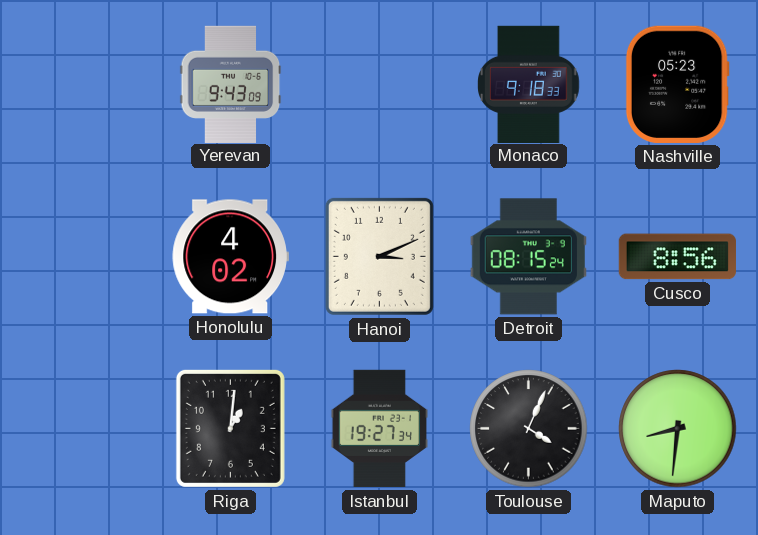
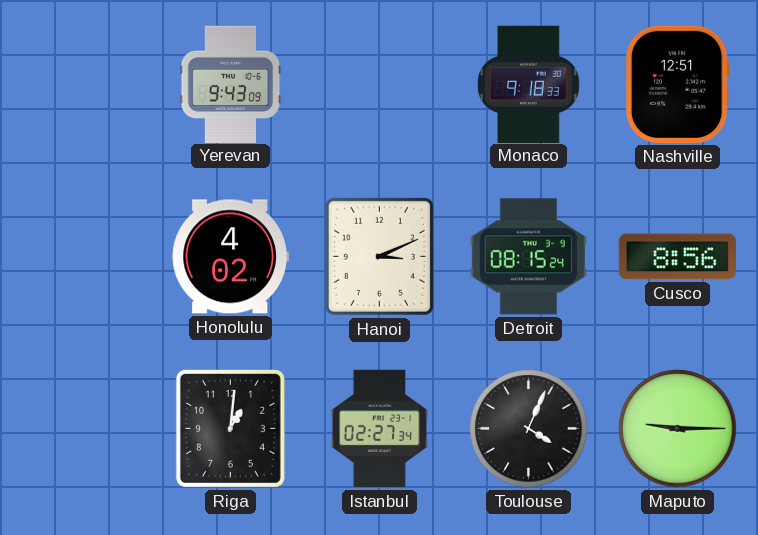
Nashville: 05:23 -> 12:51
Istanbul: 19:27 -> 02:27
Maputo: 8:31 -> 9:15
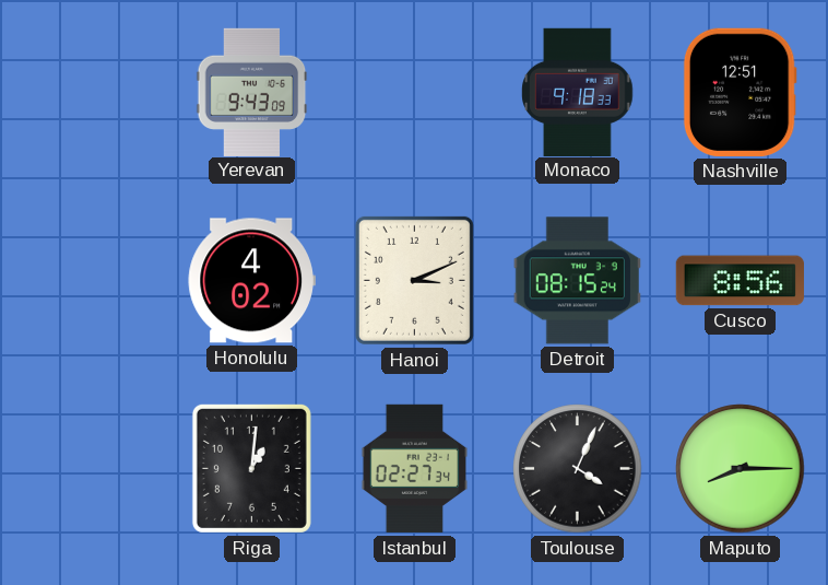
Maputo: 9:15 -> 8:15
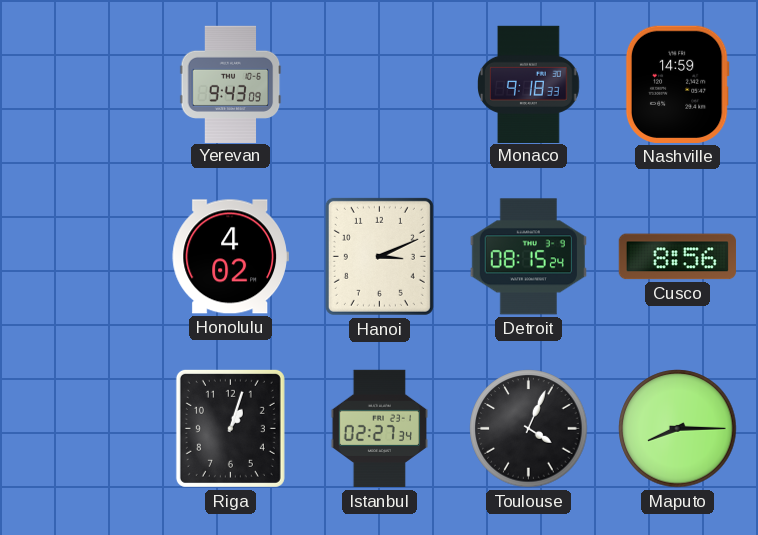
Nashville: 12:51 -> 14:59
Riga: 1:01 -> 1:03
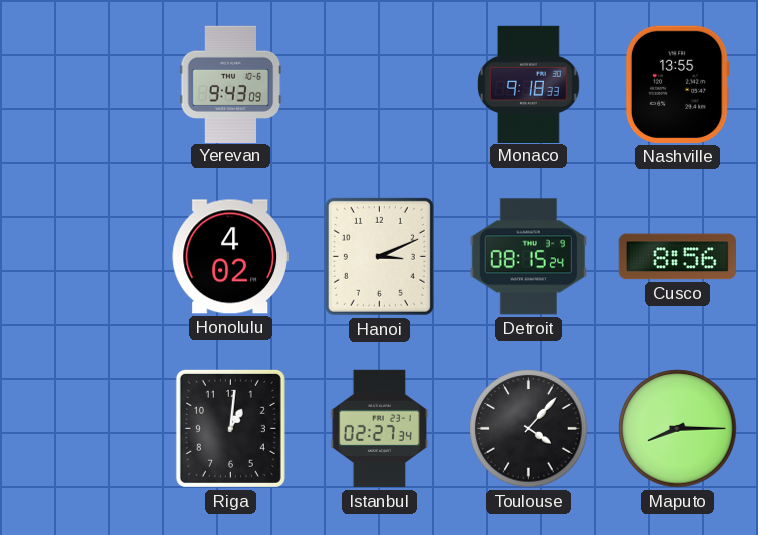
Nashville: 14:59 -> 13:55
Riga: 1:03 -> 1:01
Toulouse: 4:04 -> 4:07
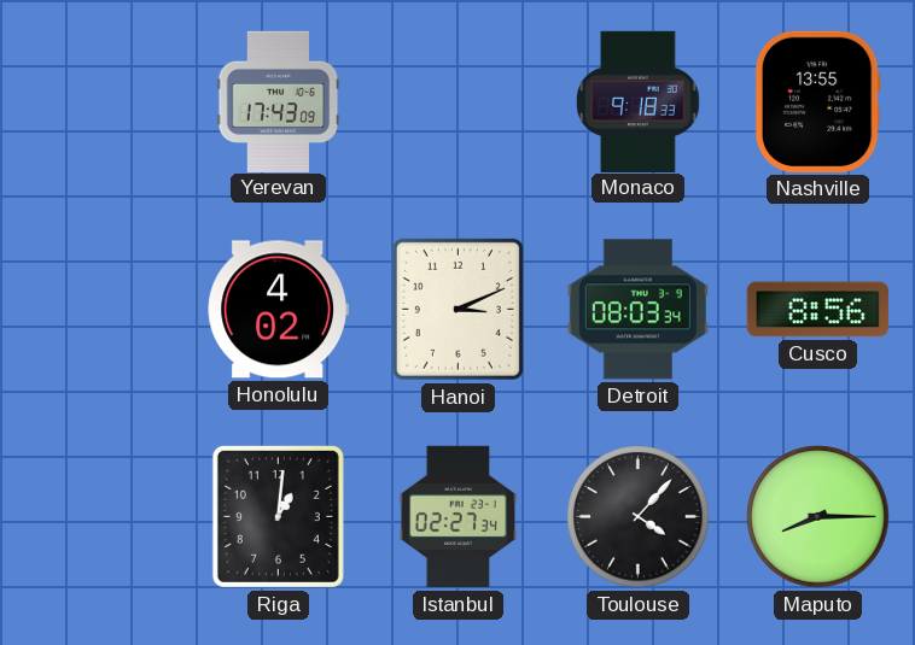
Yerevan: 9:43 -> 17:43
Detroit: 08:15 -> 08:03
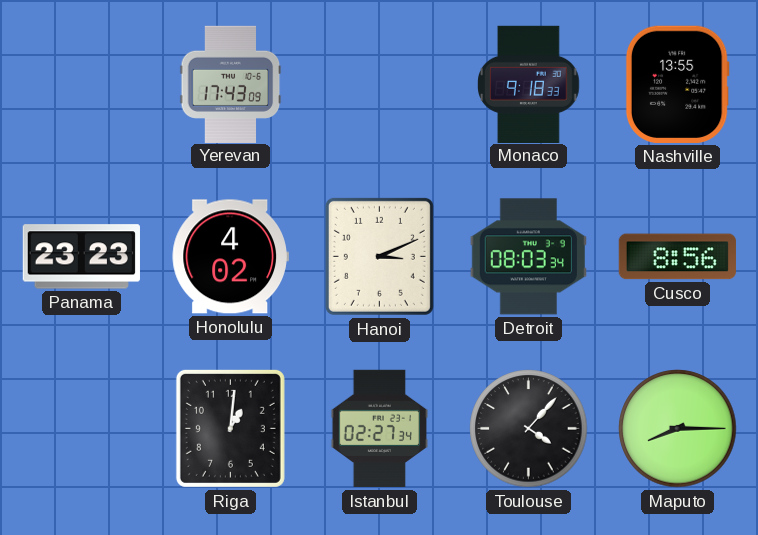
Panama: none -> 23:23
